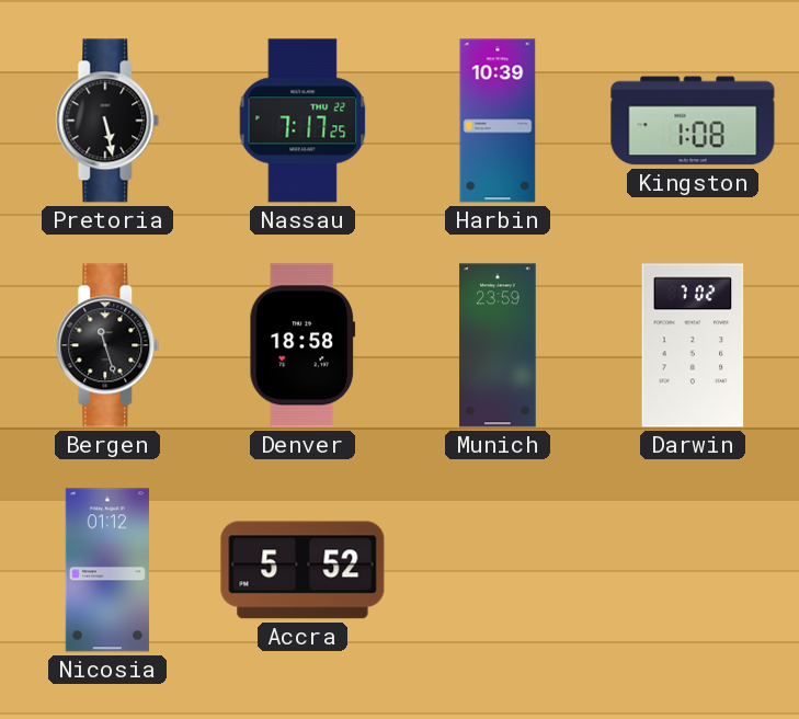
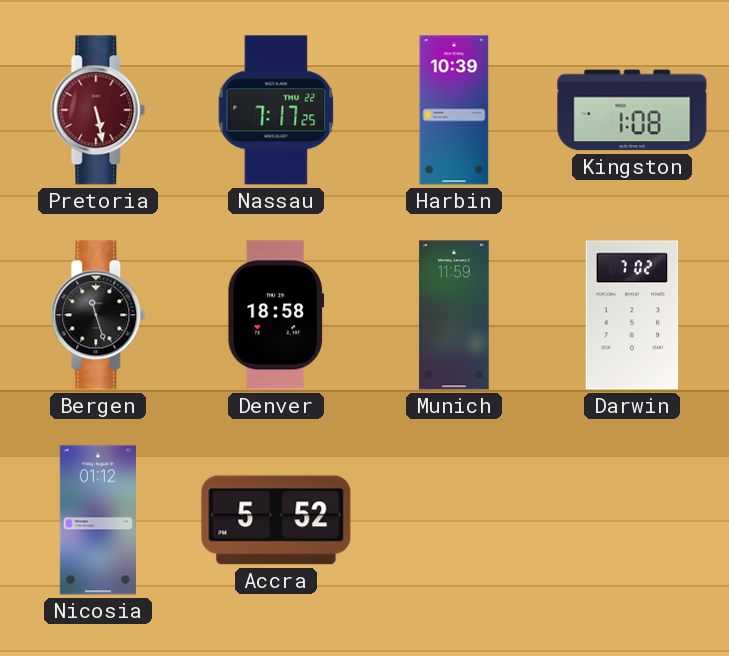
Pretoria dial: black -> burgundy
Munich: 23:59 -> 11:59
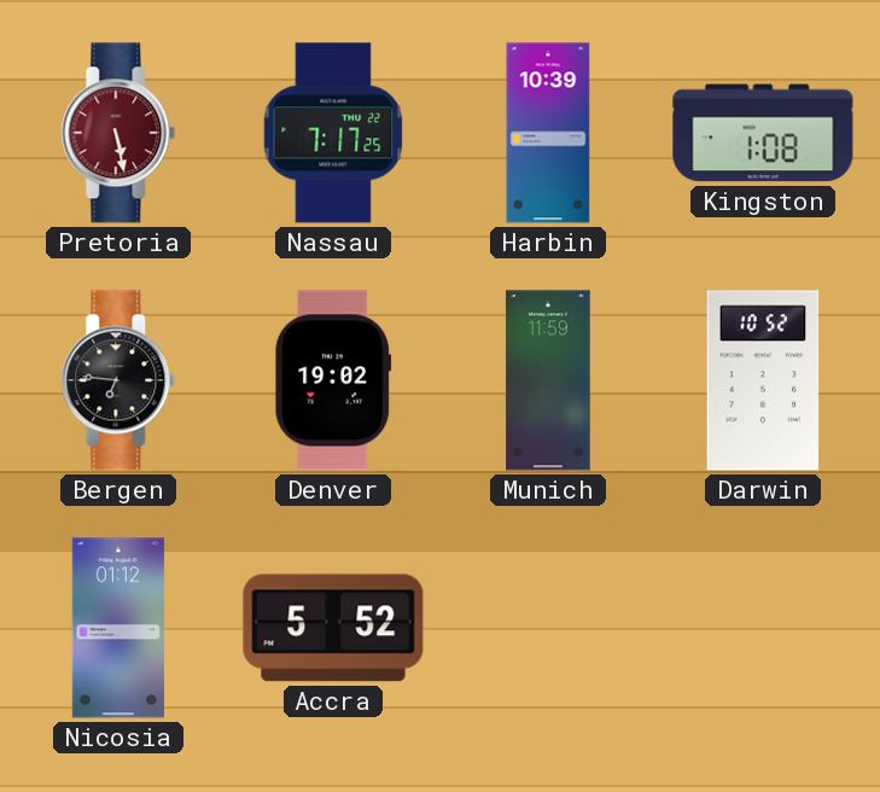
Bergen: 11:27 -> 6:46
Denver: 18:58 -> 19:02
Darwin: 7:02 -> 10:52
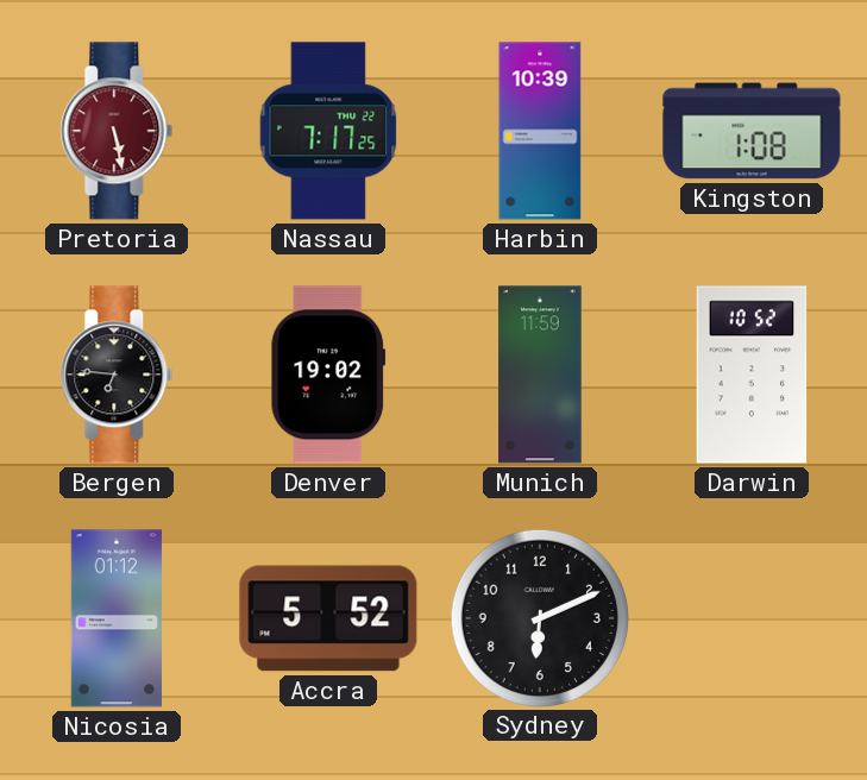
Sydney: none -> 6:11
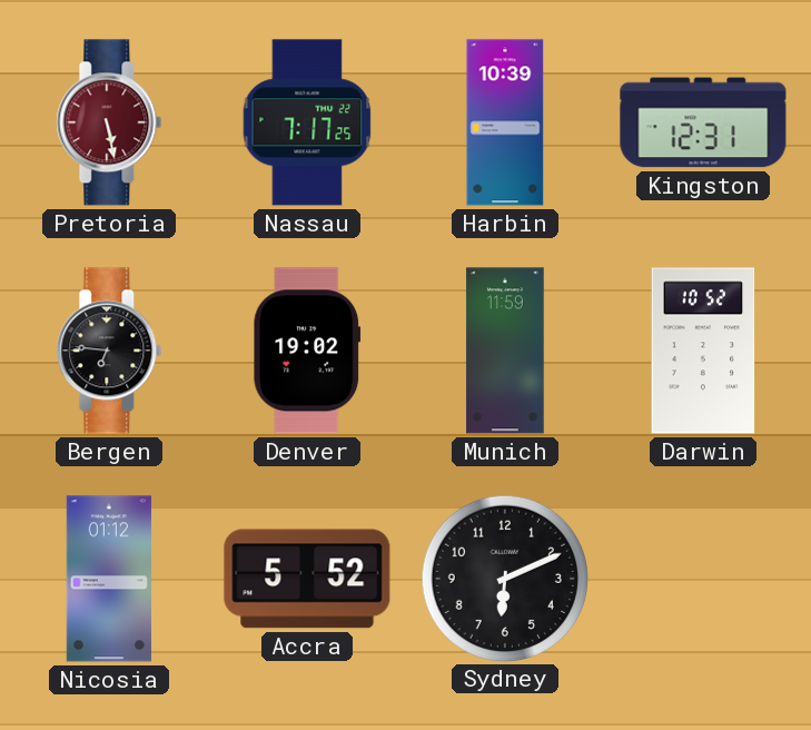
Kingston: 1:08 -> 12:31
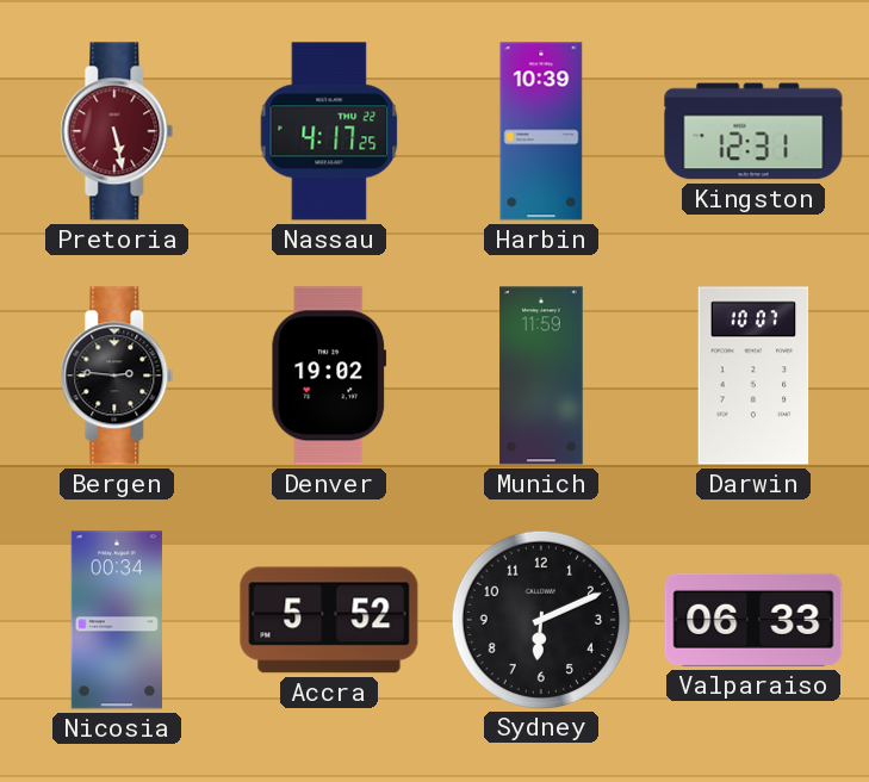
Nassau: 7:17 -> 4:17
Bergen: 6:46 -> 2:46
Darwin: 10:52 -> 10:07
Nicosia: 01:12 -> 00:34
Valparaiso: none -> 06:33
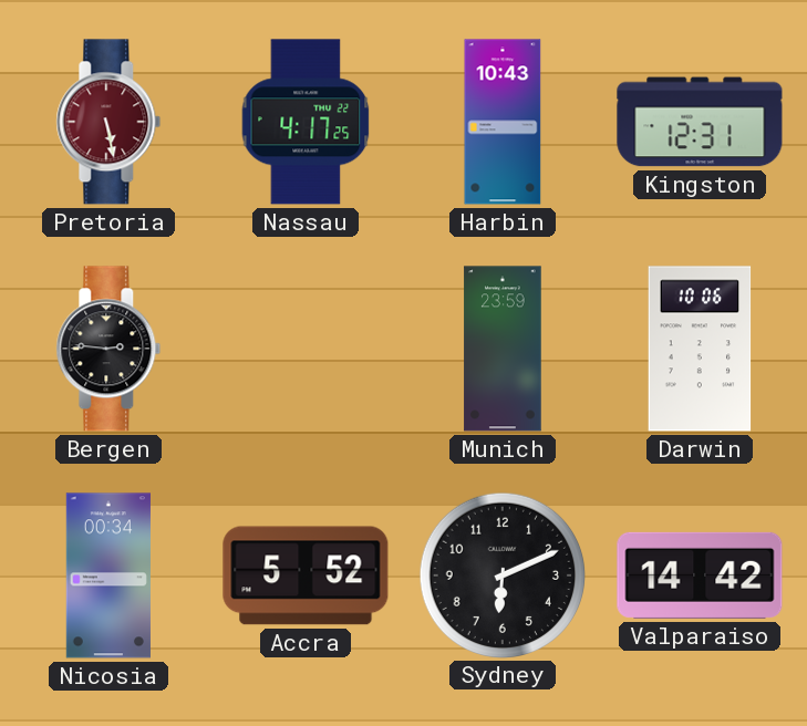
Harbin: 10:39 -> 10:43
Denver: 19:02 -> none
Munich: 11:59 -> 23:59
Darwin: 10:07 -> 10:06
Valparaiso: 06:33 -> 14:42
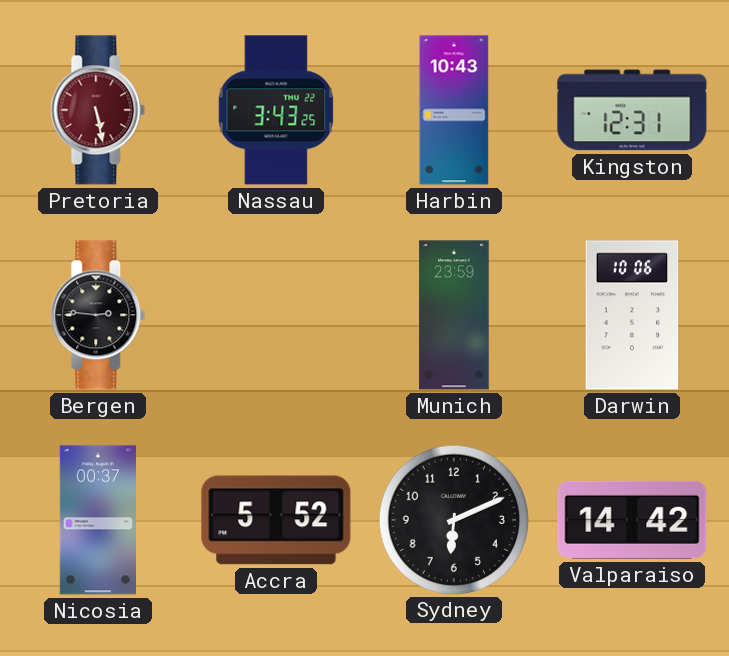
Nassau: 4:17 -> 3:43
Nicosia: 00:34 -> 00:37
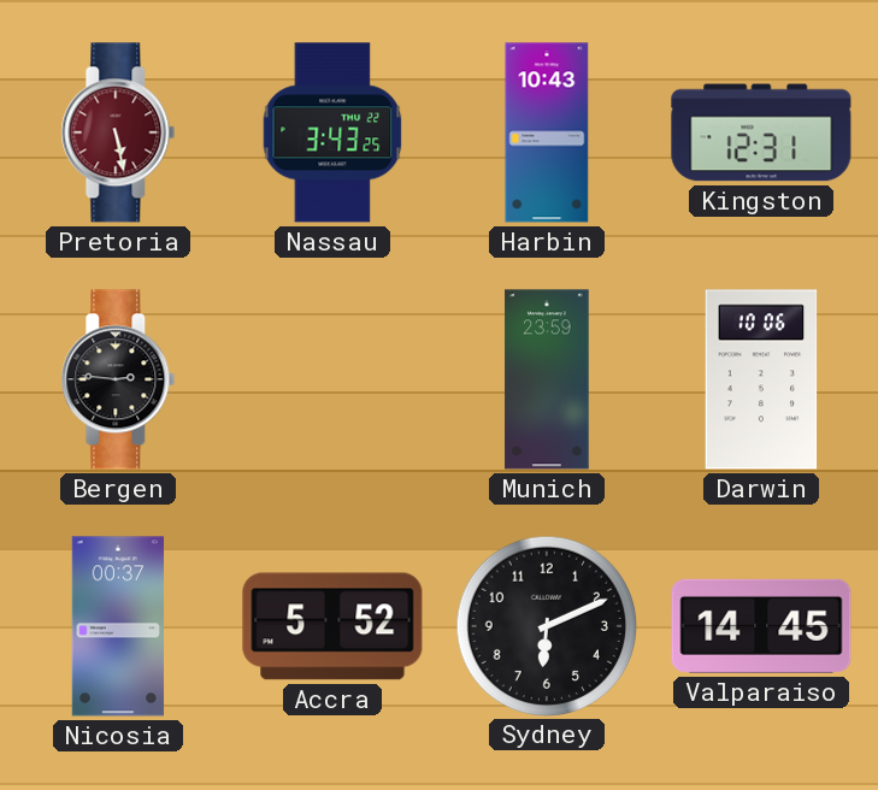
Valparaiso: 14:42 -> 14:45
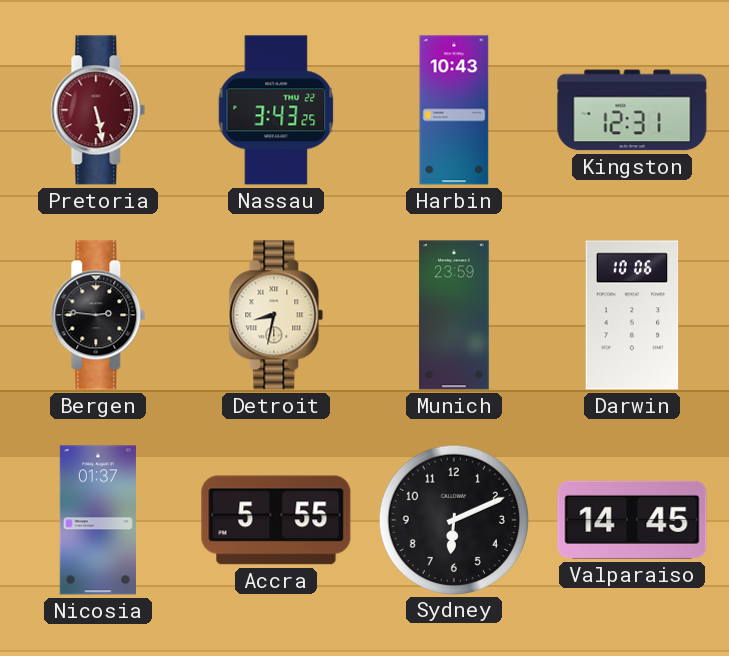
Detroit: none -> 8:32
Nicosia: 00:37 -> 01:37
Accra: 5:52 -> 5:55
